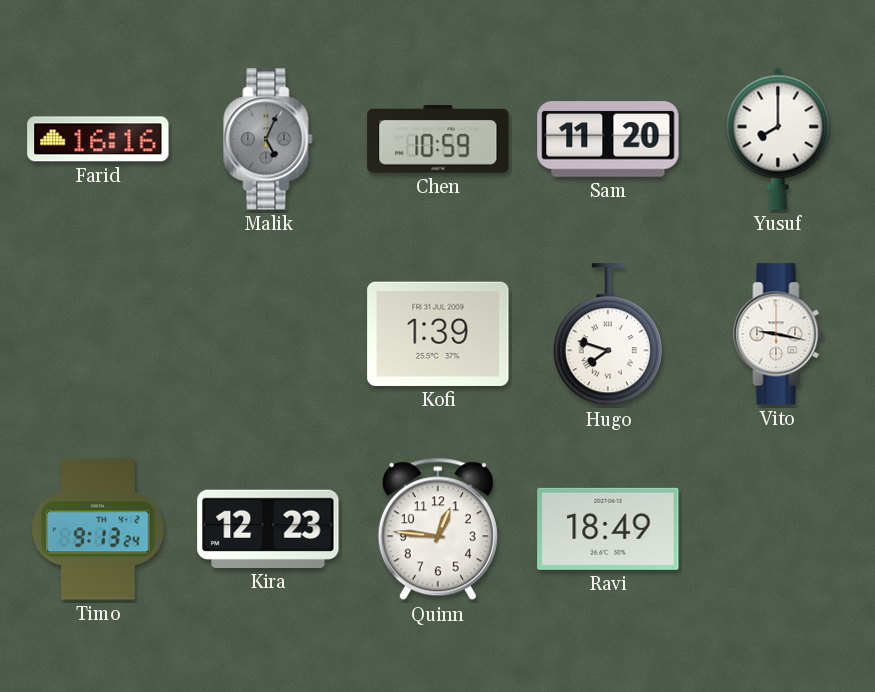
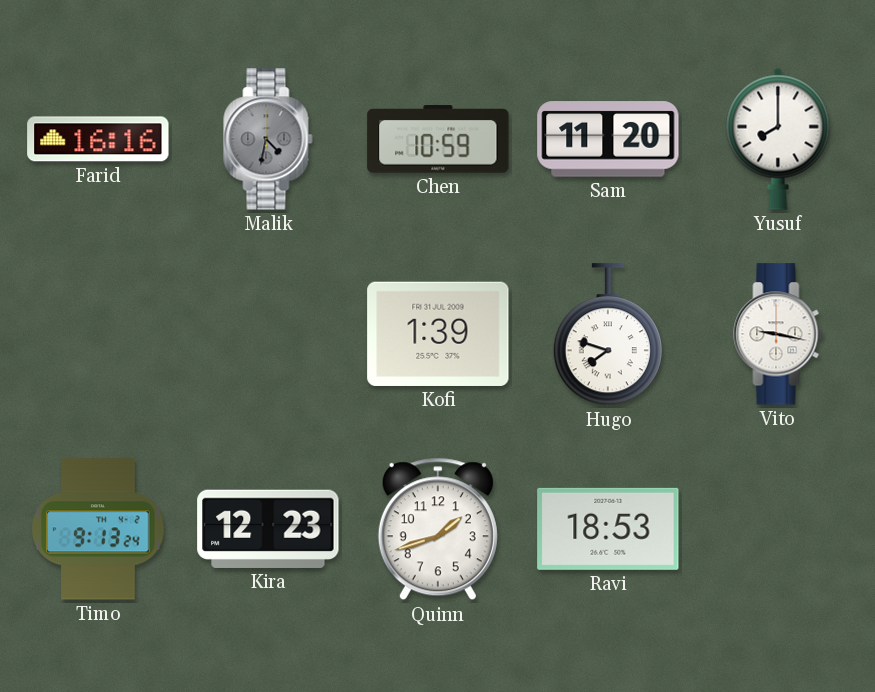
Malik: 5:04 -> 4:32
Quinn: 12:46 -> 1:42
Ravi: 18:49 -> 18:53
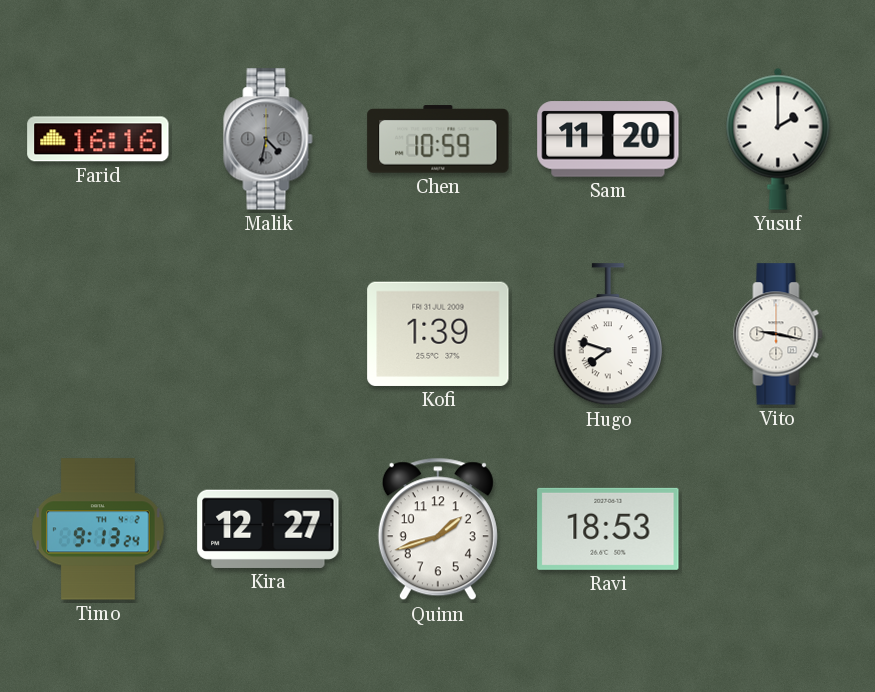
Yusuf: 8:00 -> 2:00
Kira: 12:23 -> 12:27
